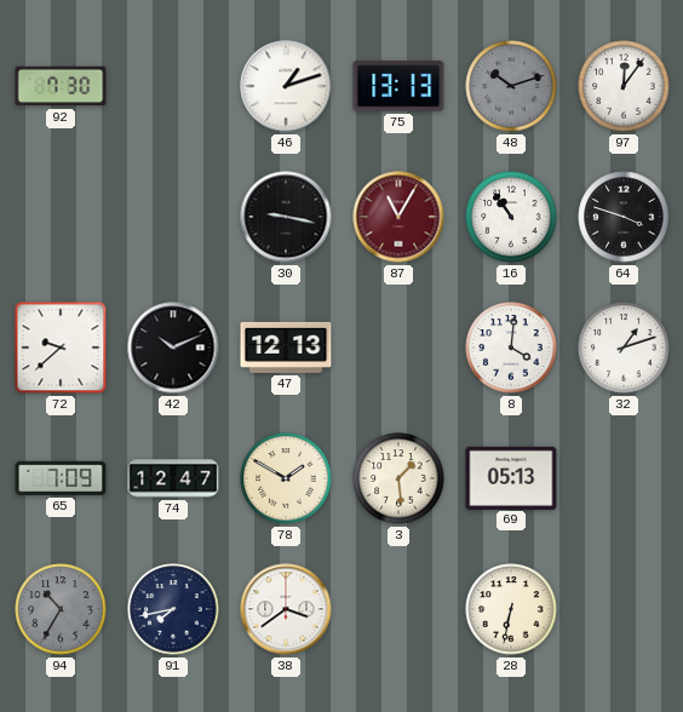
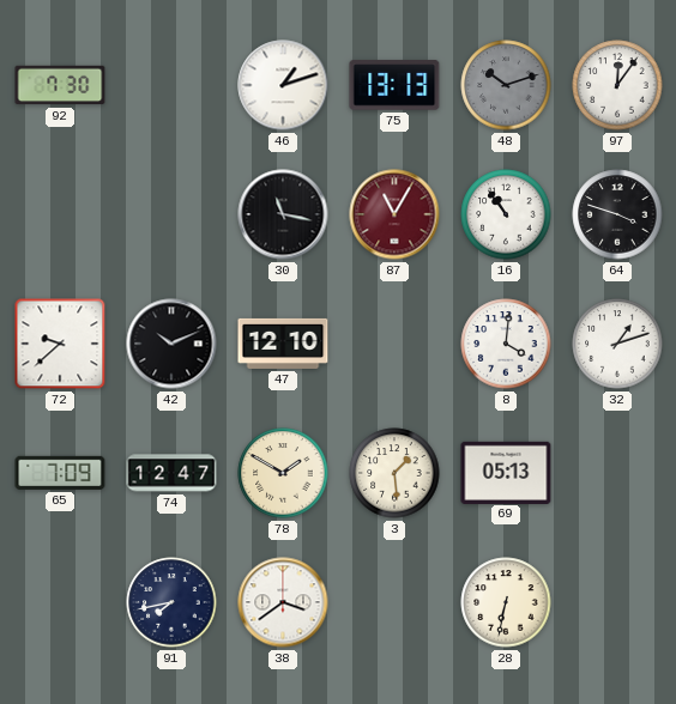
30: 9:17 -> 11:17
47: 12:13 -> 12:10
94: 10:35 -> none
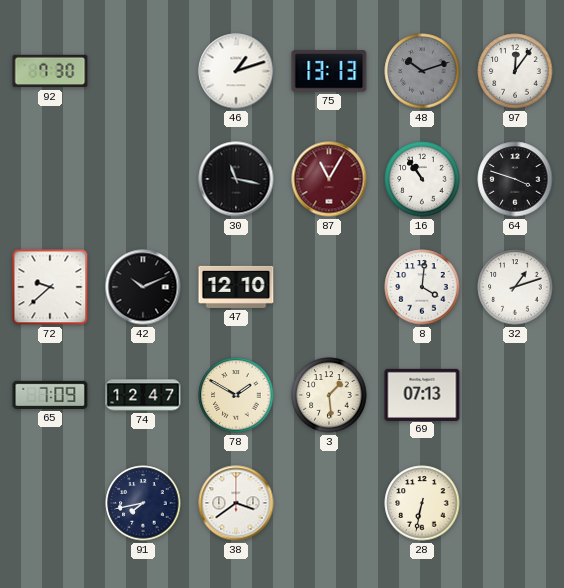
69: 05:13 -> 07:13
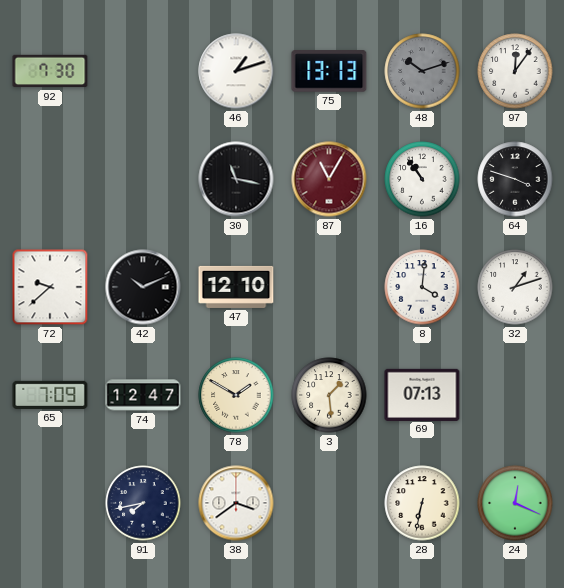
24: none -> 12:19
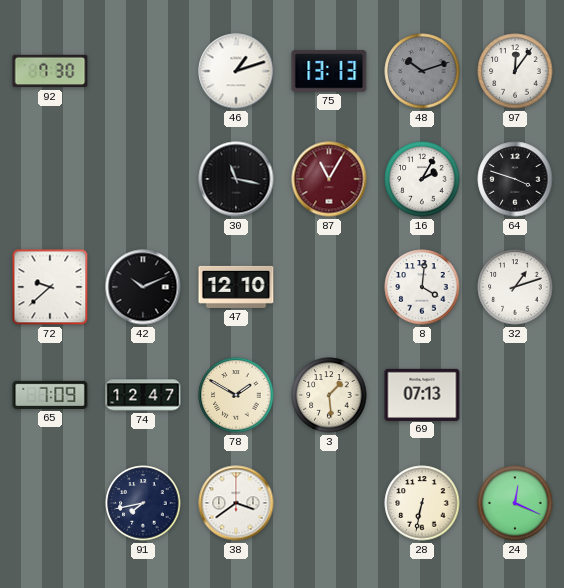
16: 10:54 -> 2:05
